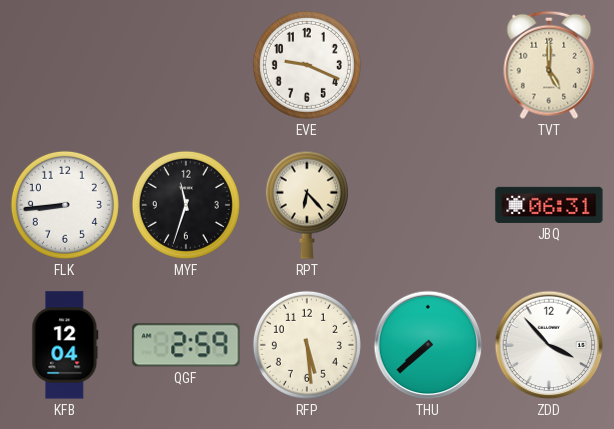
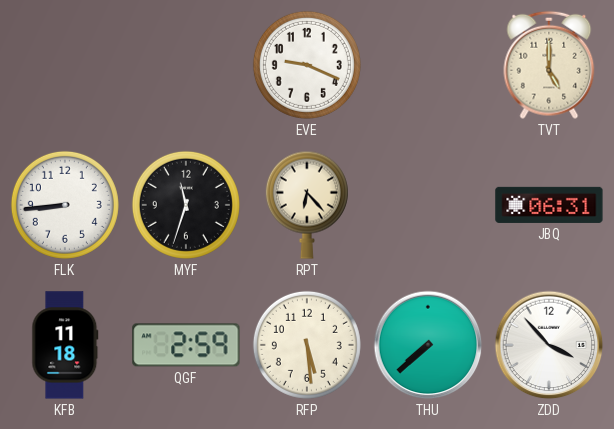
KFB: 12:04 -> 11:18
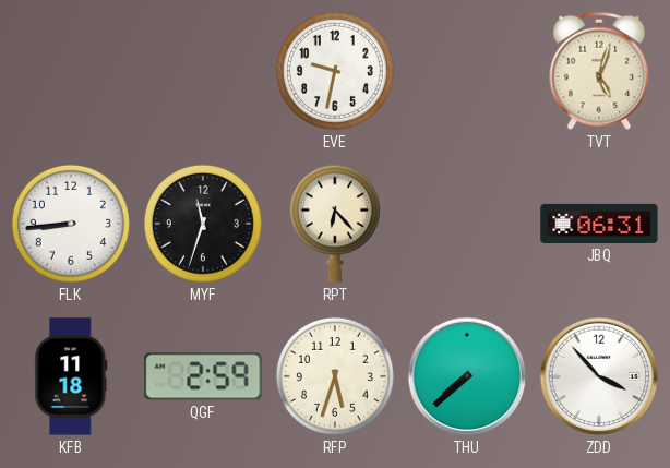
EVE: 9:19 -> 9:32
TVT: 5:00 -> 5:03
RFP: 5:29 -> 5:33
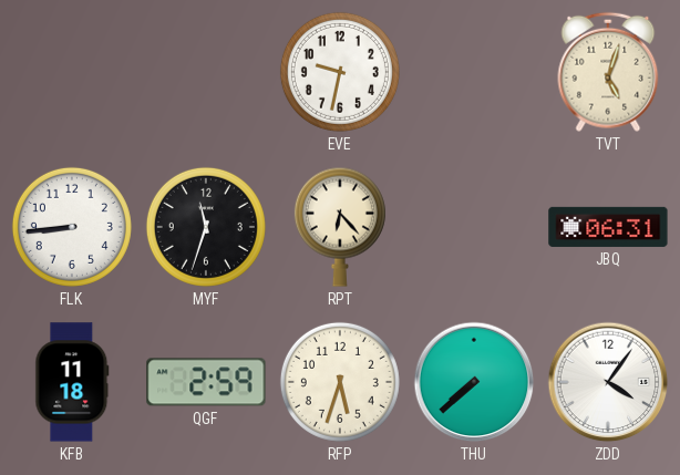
ZDD: 3:53 -> 4:06
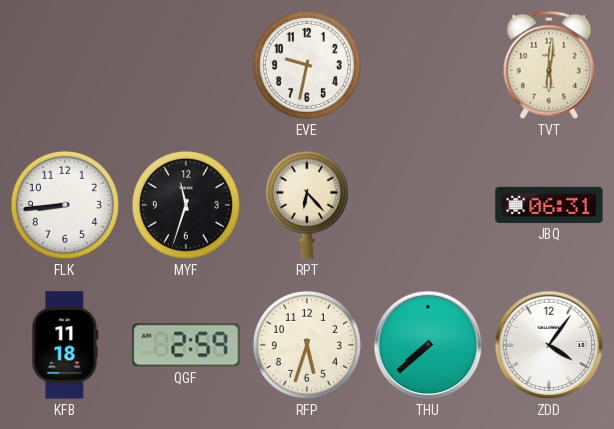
TVT: 5:03 -> 6:01
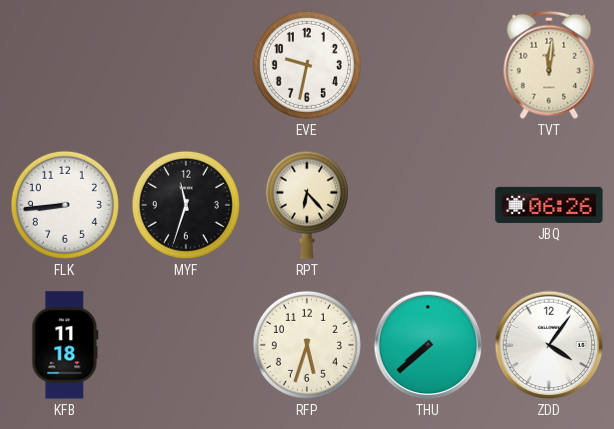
TVT: 6:01 -> 12:01
JBQ: 06:31 -> 06:26
QGF: 2:59 -> none
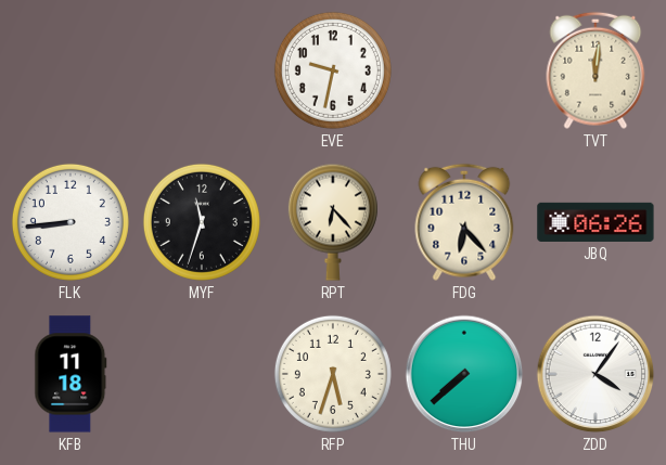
FDG: none -> 6:23
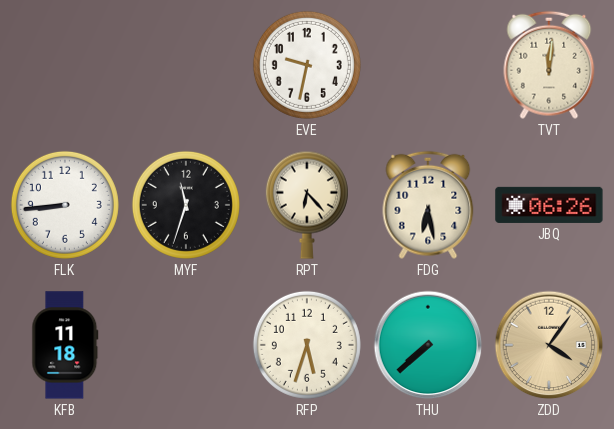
FDG: 6:23 -> 6:28
ZDD dial: white -> champagne
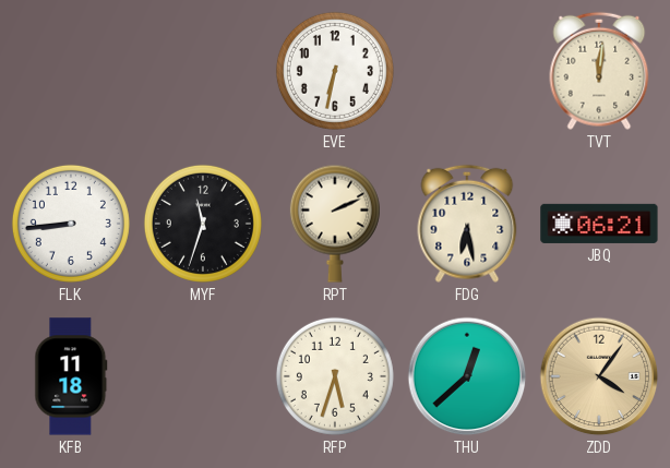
EVE: 9:32 -> 6:32
RPT: 6:23 -> 2:11
JBQ: 06:26 -> 06:21
THU: 7:38 -> 12:38
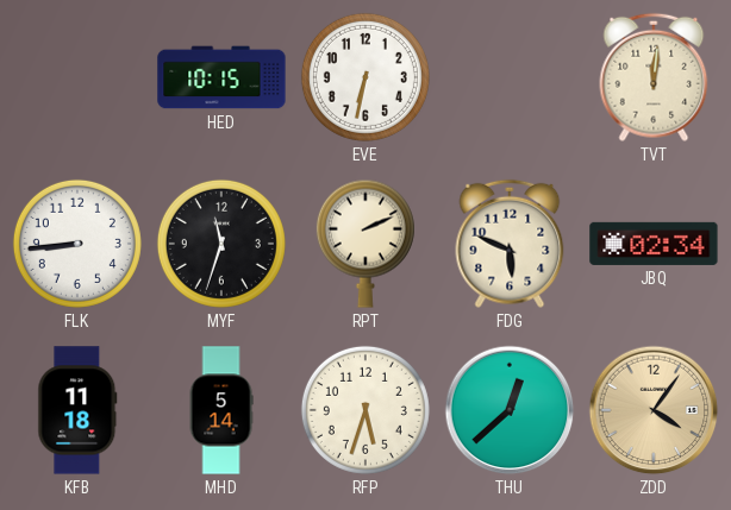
HED: none -> 10:15
FDG: 6:28 -> 5:49
JBQ: 06:21 -> 02:34
MHD: none -> 5:14
